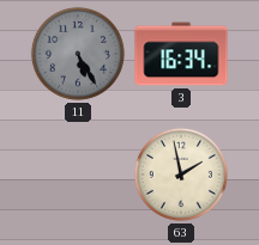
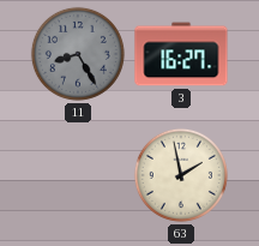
11: 5:25 -> 8:25
3: 16:34 -> 16:27
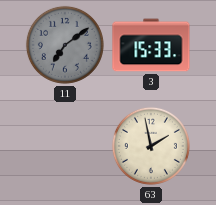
11: 8:25 -> 7:09
3: 16:27 -> 15:33
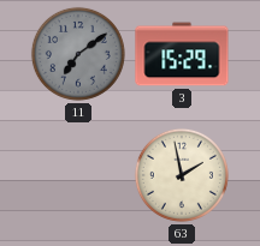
3: 15:33 -> 15:29
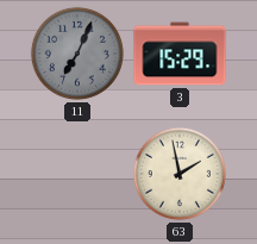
11: 7:09 -> 7:04
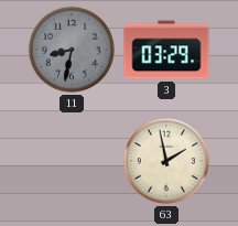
11: 7:04 -> 8:32
3: 15:29 -> 03:29
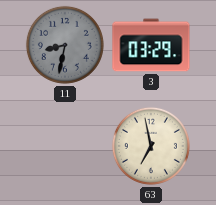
63: 1:58 -> 6:58
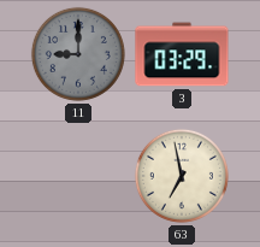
11: 8:32 -> 9:00
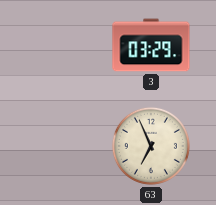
11: 9:00 -> none
63: 6:58 -> 6:56
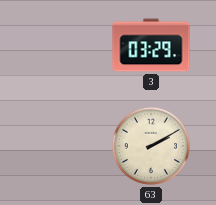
63: 6:56 -> 2:10
